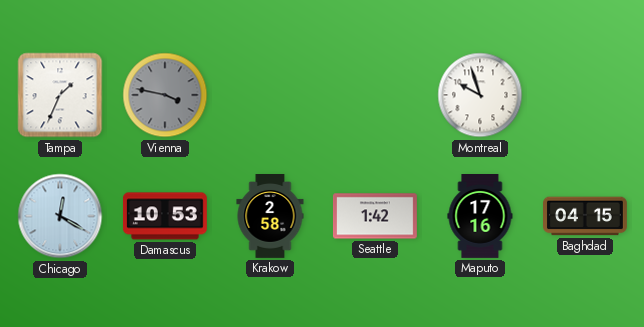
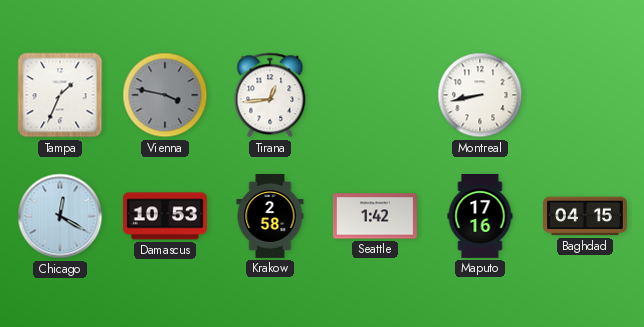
Tirana: none -> 12:44
Montreal: 9:57 -> 8:43
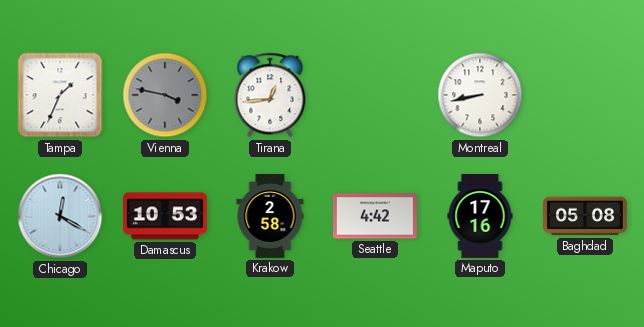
Seattle: 1:42 -> 4:42
Baghdad: 04:15 -> 05:08
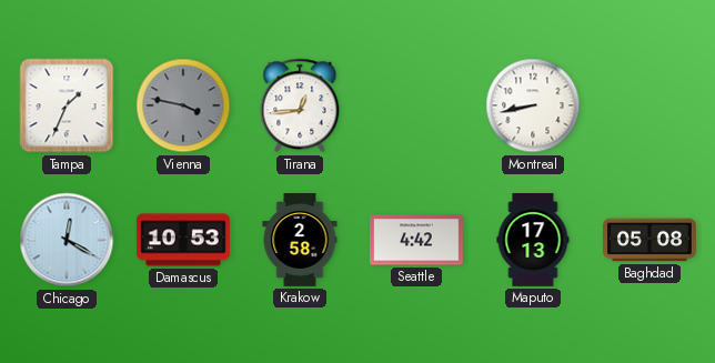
Maputo: 17:16 -> 17:13
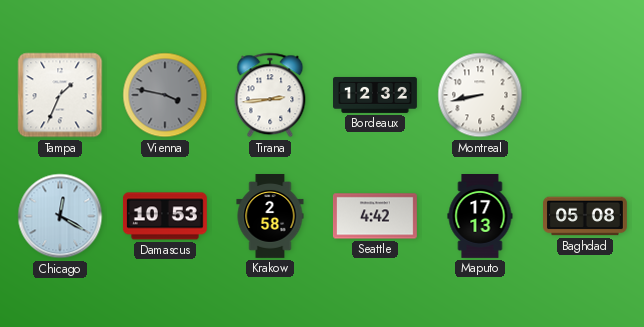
Tirana: 12:44 -> 2:44
Bordeaux: none -> 12:32
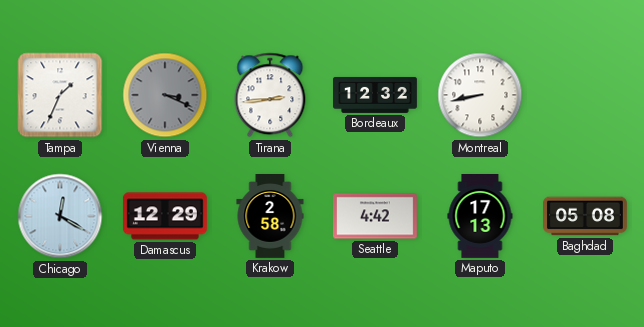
Vienna: 3:47 -> 3:19
Damascus: 10:53 -> 12:29
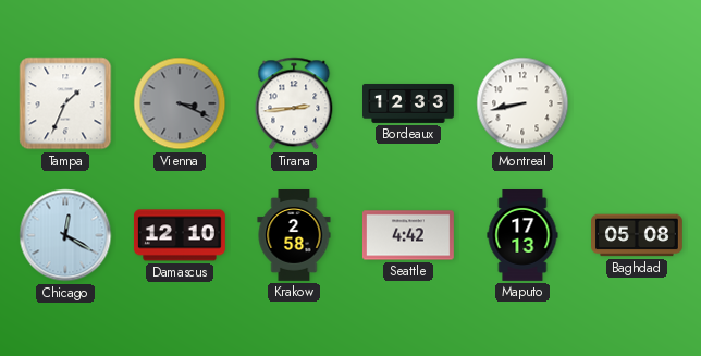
Bordeaux: 12:32 -> 12:33
Damascus: 12:29 -> 12:10
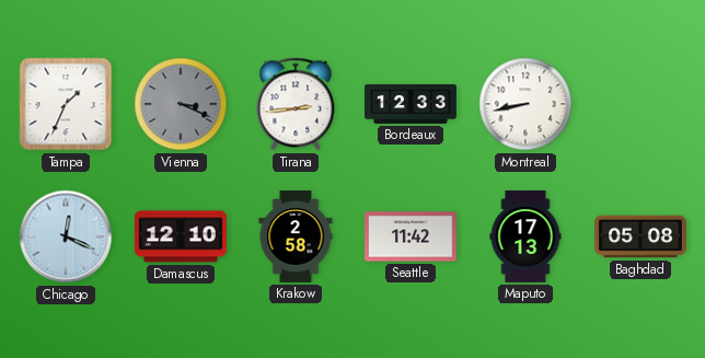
Chicago: 12:20 -> 12:19
Seattle: 4:42 -> 11:42
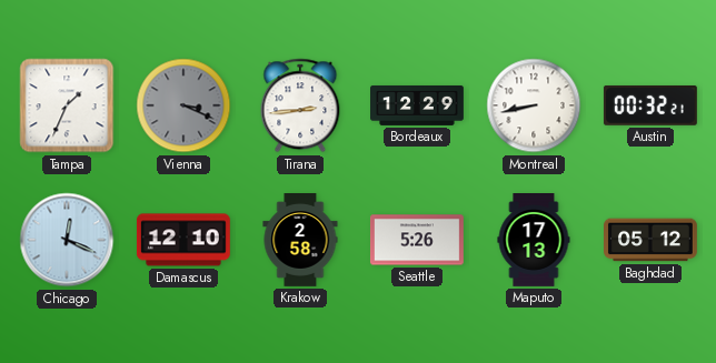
Bordeaux: 12:33 -> 12:29
Austin: none -> 00:32
Seattle: 11:42 -> 5:26
Baghdad: 05:08 -> 05:12
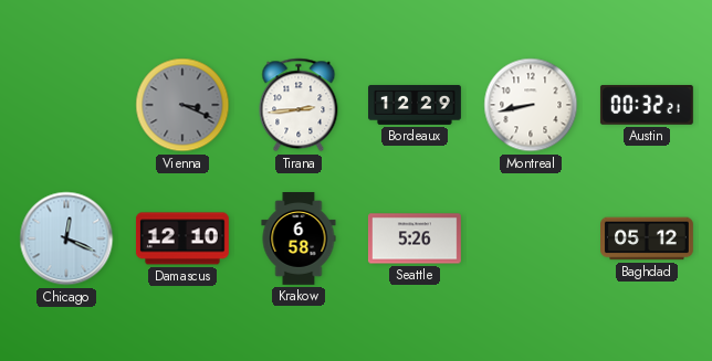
Tampa: 1:34 -> none
Krakow: 2:58 -> 6:58
Maputo: 17:13 -> none
